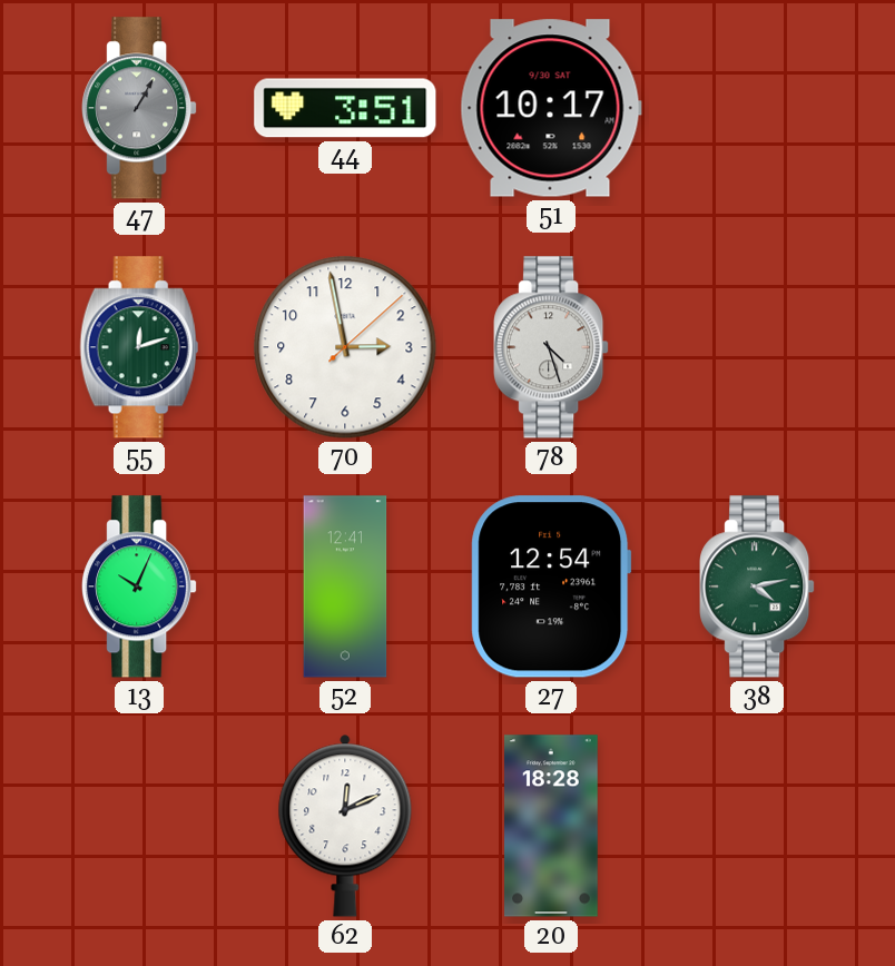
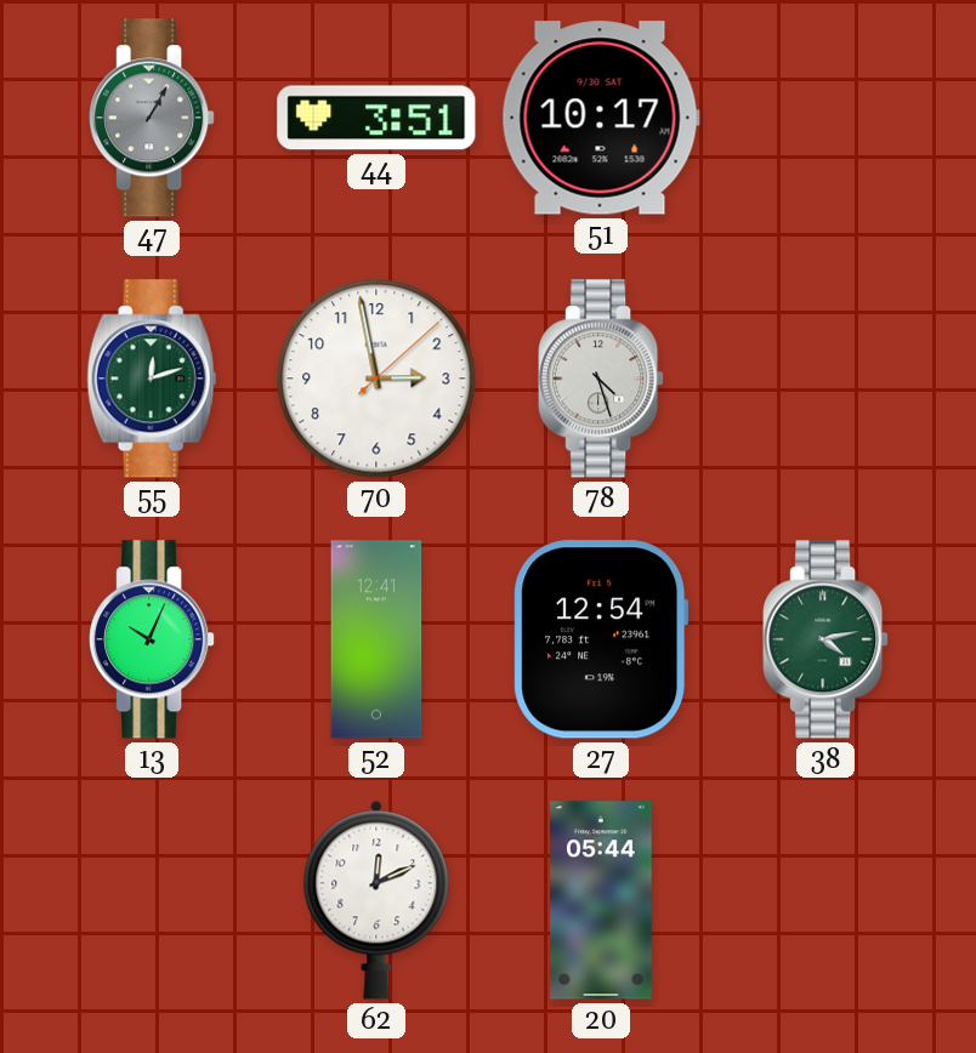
20: 18:28 -> 05:44
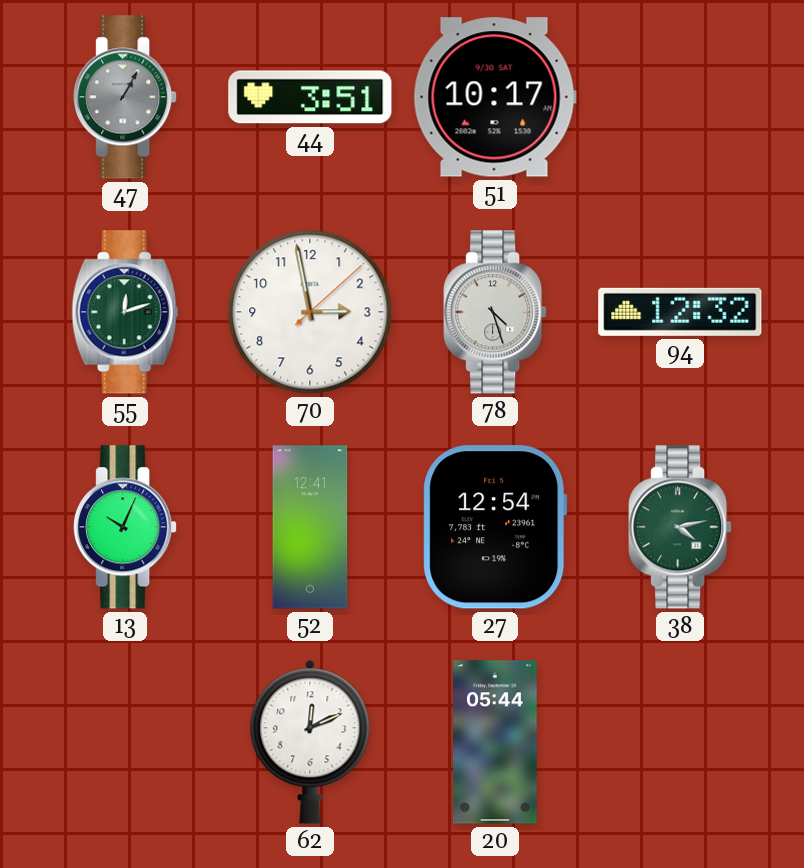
94: none -> 12:32
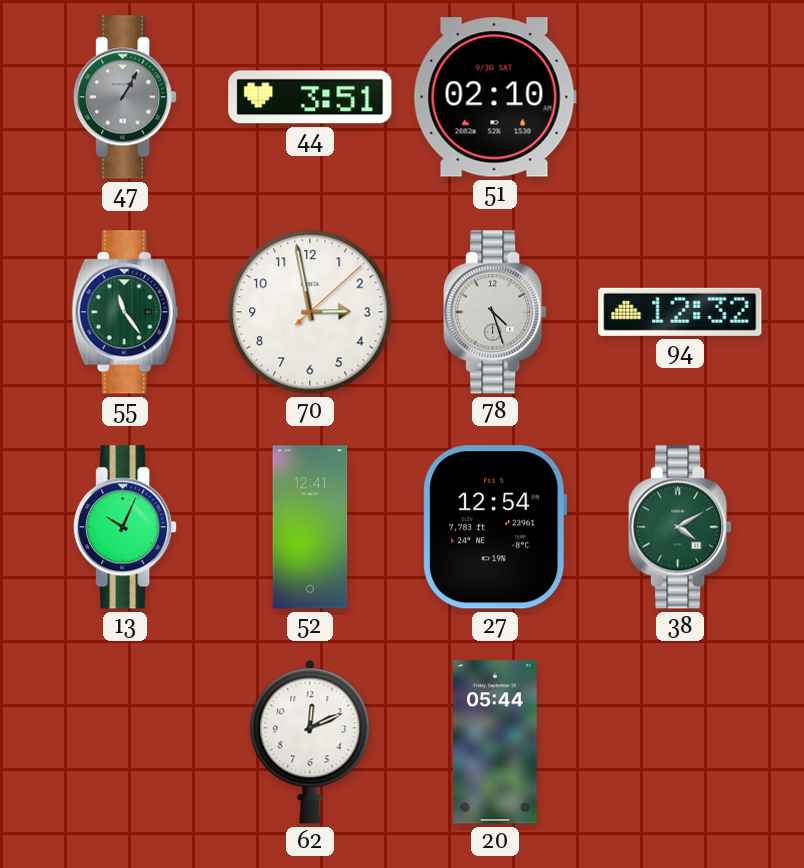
51: 10:17 -> 02:10
55: 12:12 -> 11:24
38: 4:13 -> 4:10
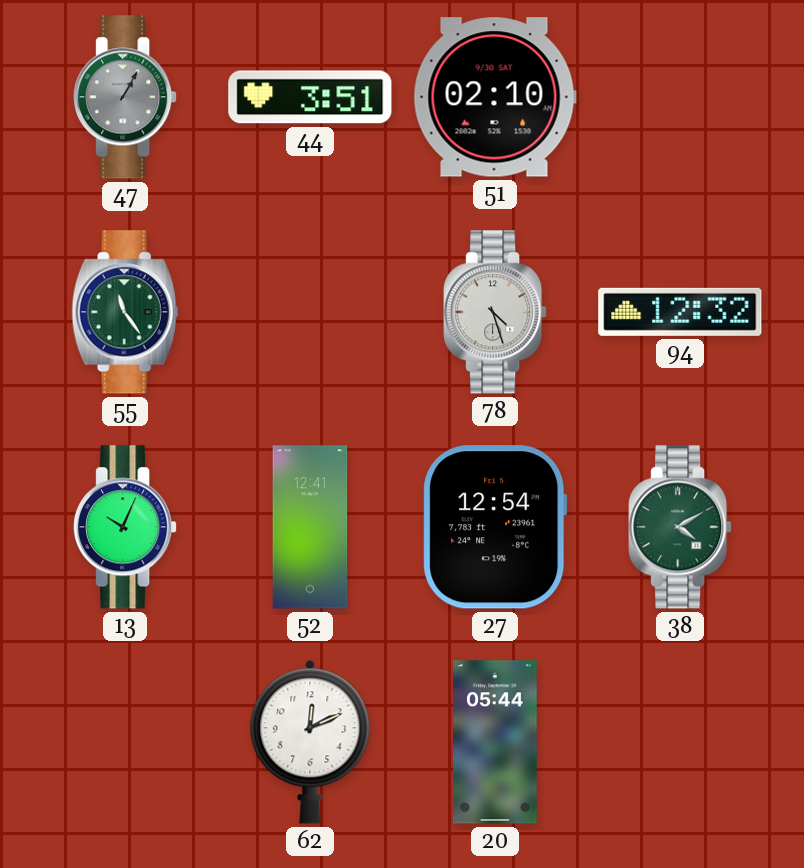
70: 2:58 -> none
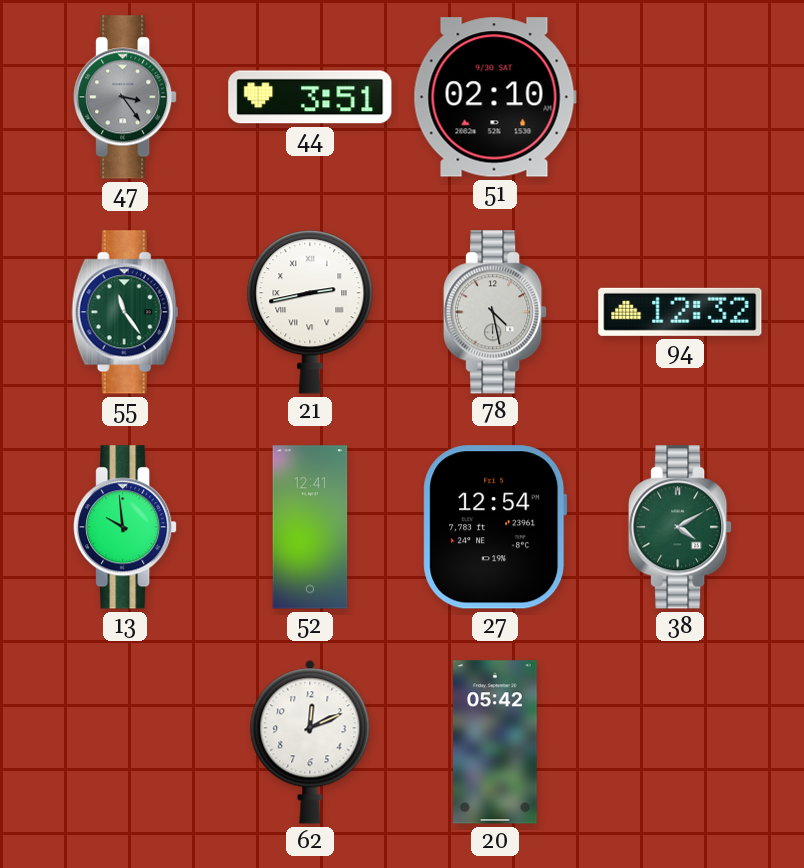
47: 1:05 -> 3:24
21: none -> 2:43
78: 4:27 -> 4:28
13: 10:04 -> 9:59
20: 05:44 -> 05:42
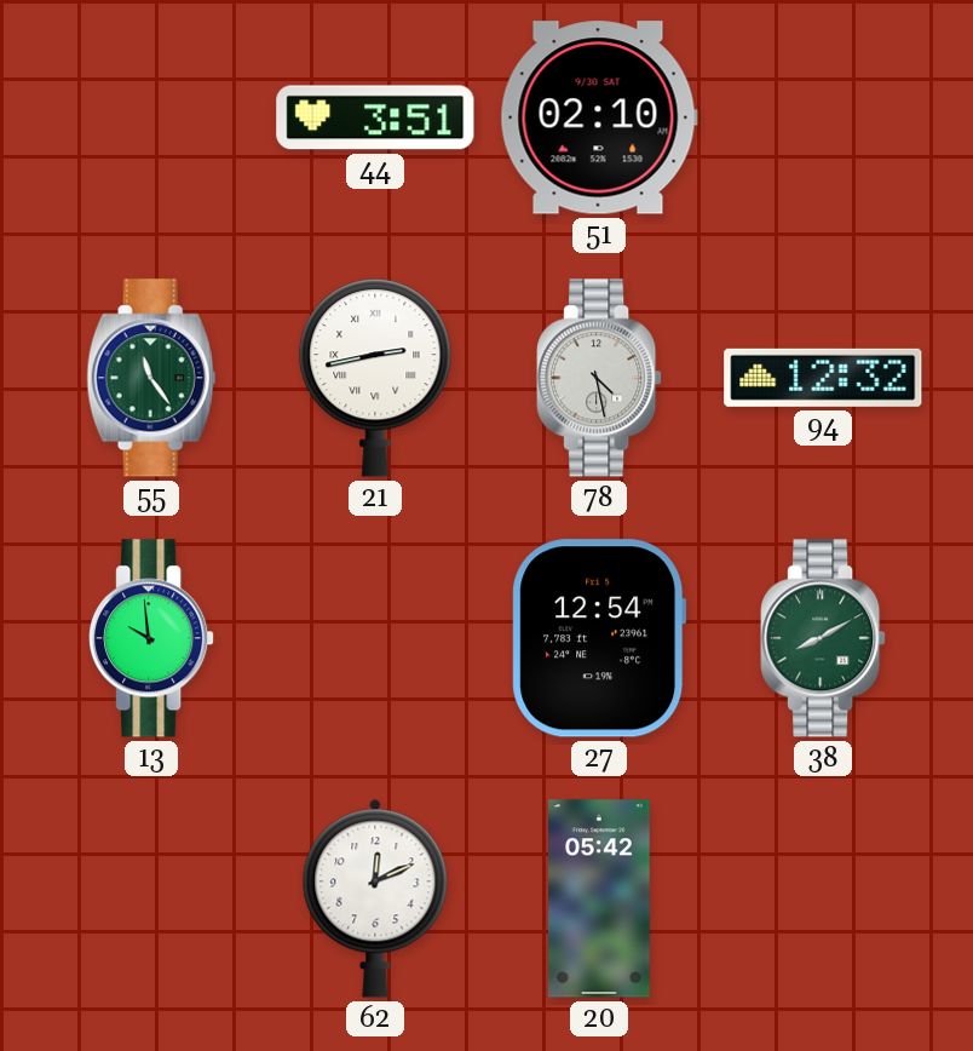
47: 3:24 -> none
52: 12:41 -> none
38: 4:10 -> 8:10
